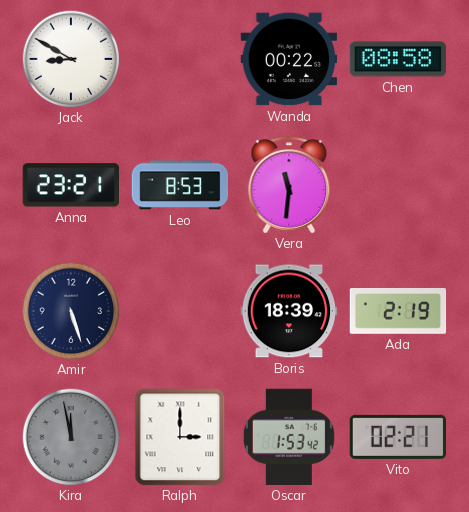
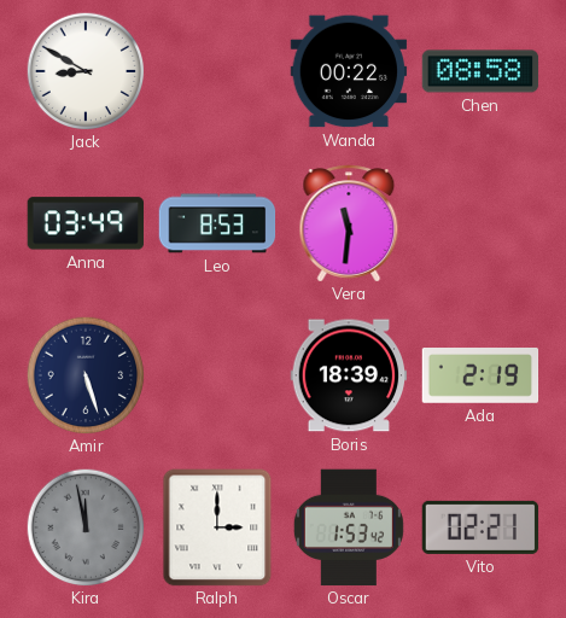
Anna: 23:21 -> 03:49
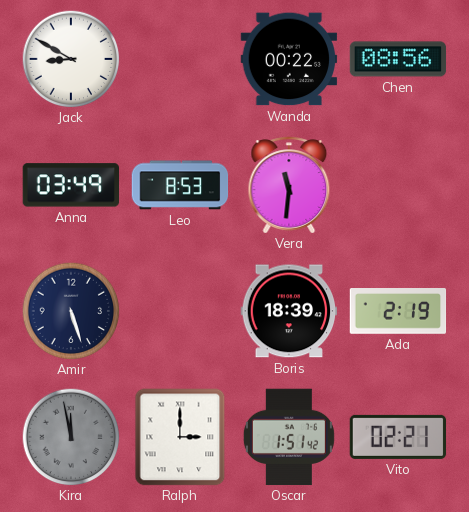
Chen: 08:58 -> 08:56
Oscar: 1:53 -> 1:51
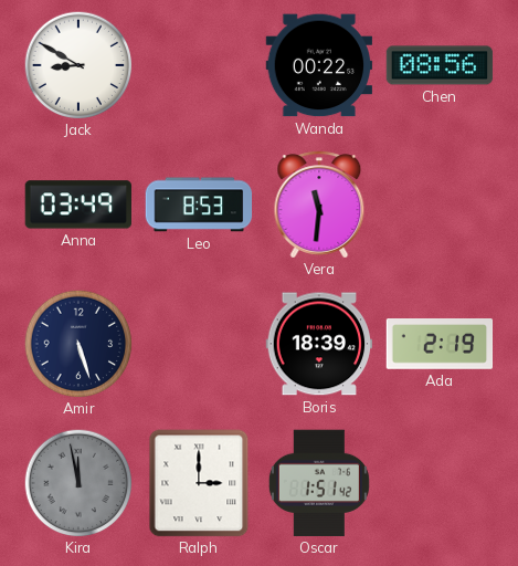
Vito: 02:21 -> none
